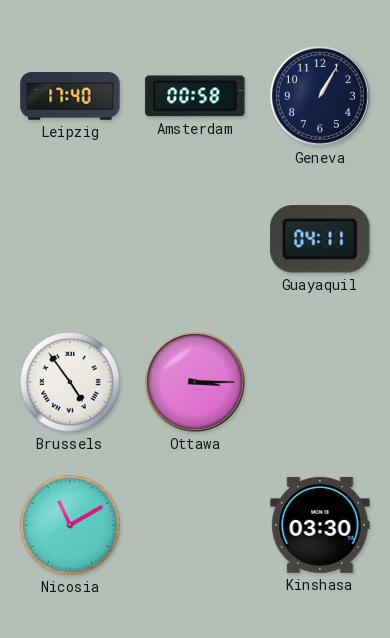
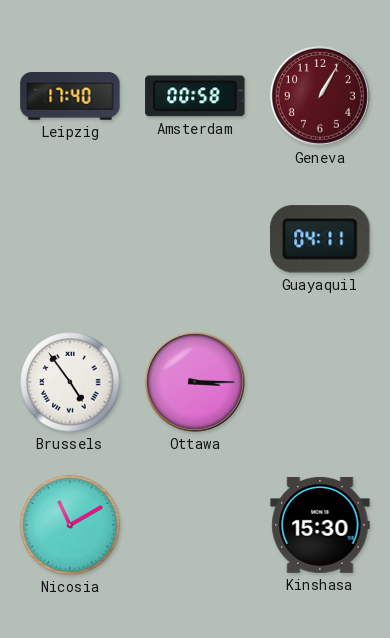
Geneva dial: navy -> burgundy
Kinshasa: 03:30 -> 15:30
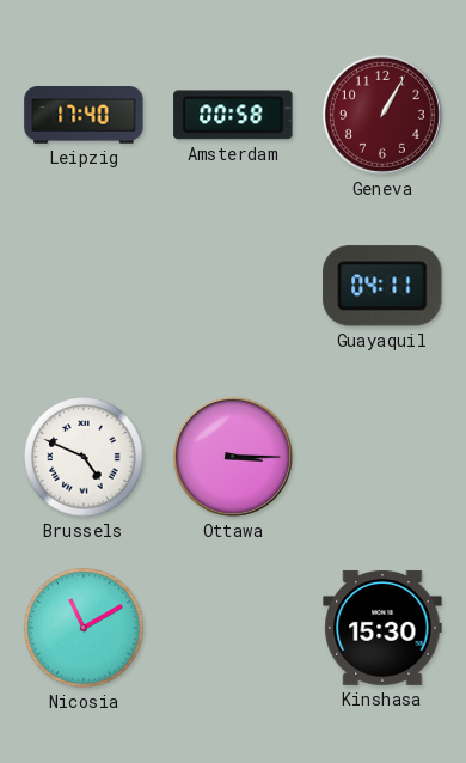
Brussels: 4:54 -> 4:49
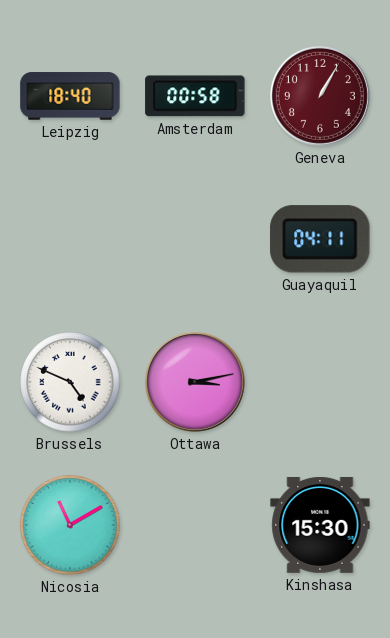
Leipzig: 17:40 -> 18:40
Ottawa: 3:15 -> 3:13
